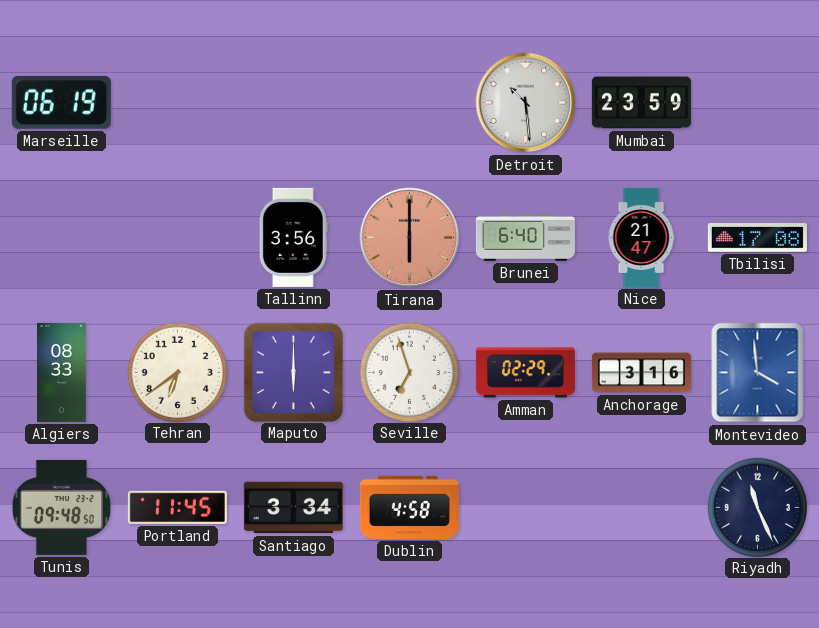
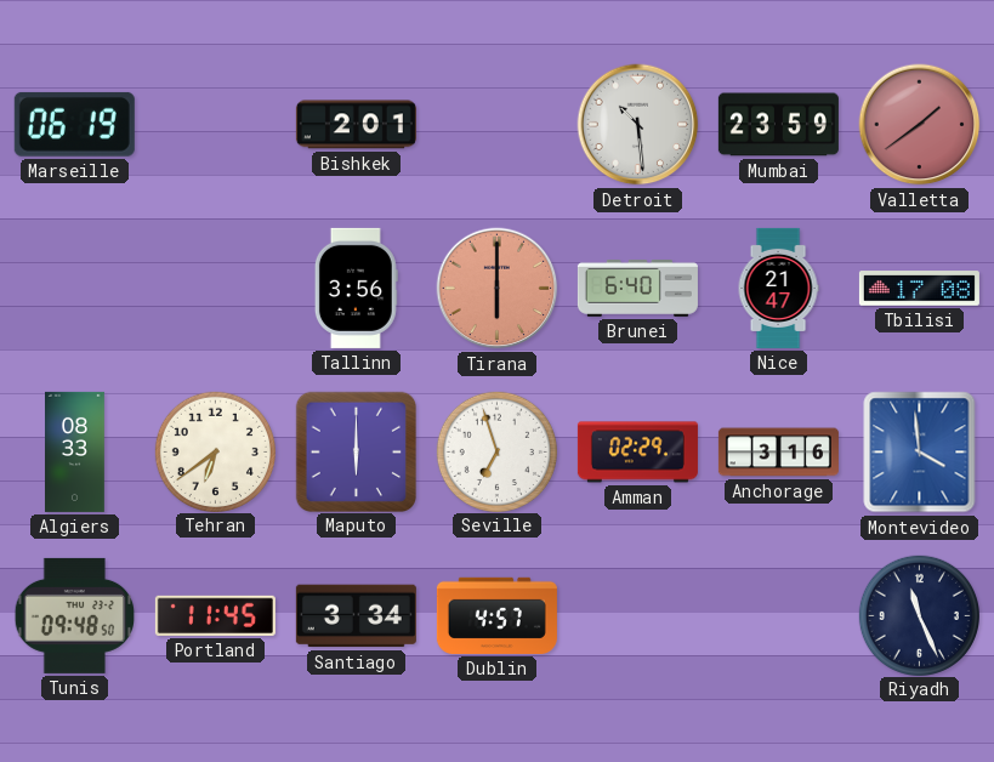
Bishkek: none -> 2:01
Valletta: none -> 1:39
Dublin: 4:58 -> 4:57
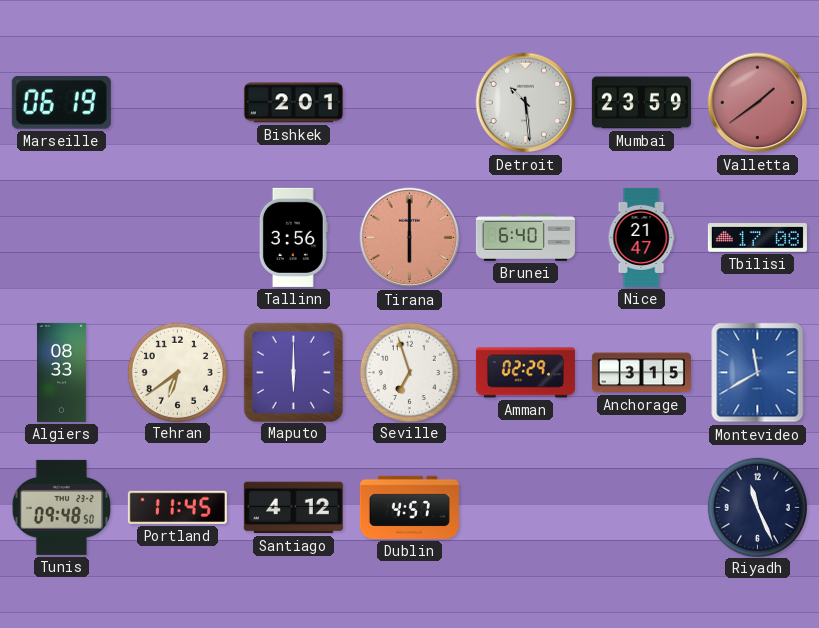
Anchorage: 3:16 -> 3:15
Montevideo: 3:59 -> 11:40
Santiago: 3:34 -> 4:12
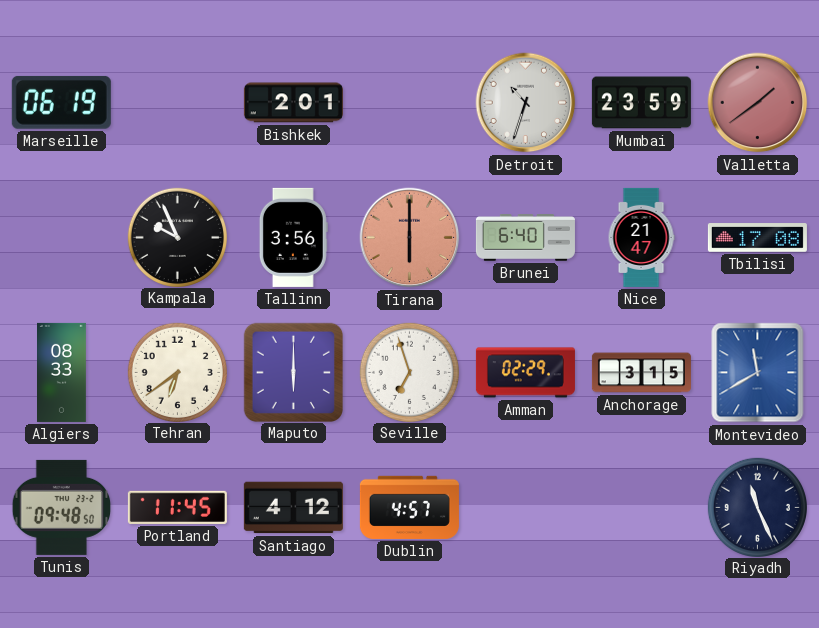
Detroit: 10:29 -> 10:33
Kampala: none -> 9:56
